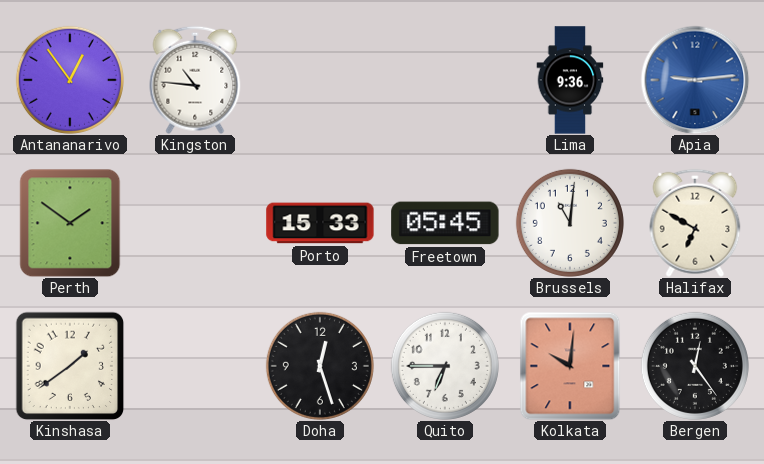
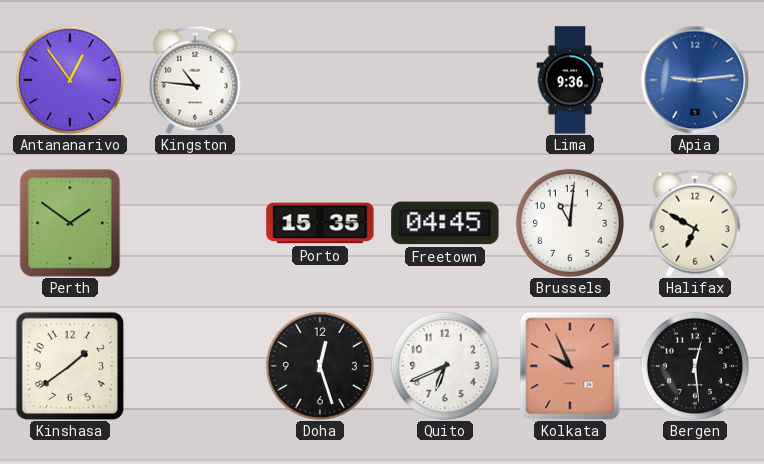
Porto: 15:33 -> 15:35
Freetown: 05:45 -> 04:45
Quito: 6:45 -> 6:41
Kolkata: 10:01 -> 9:56
Bergen: 12:24 -> 12:29
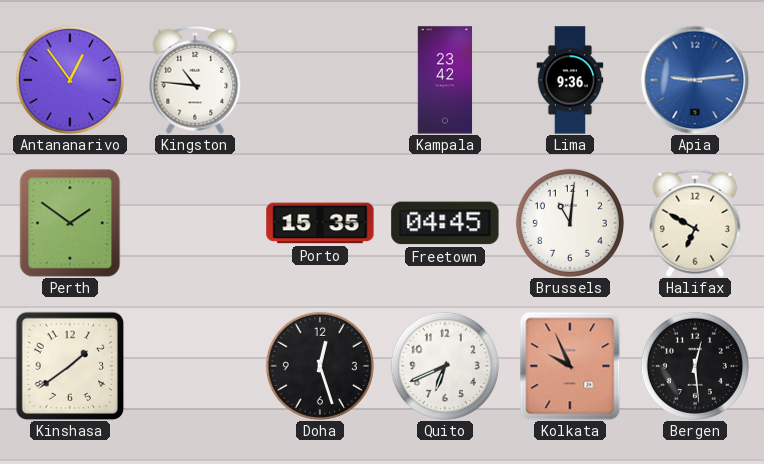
Kampala: none -> 23:42
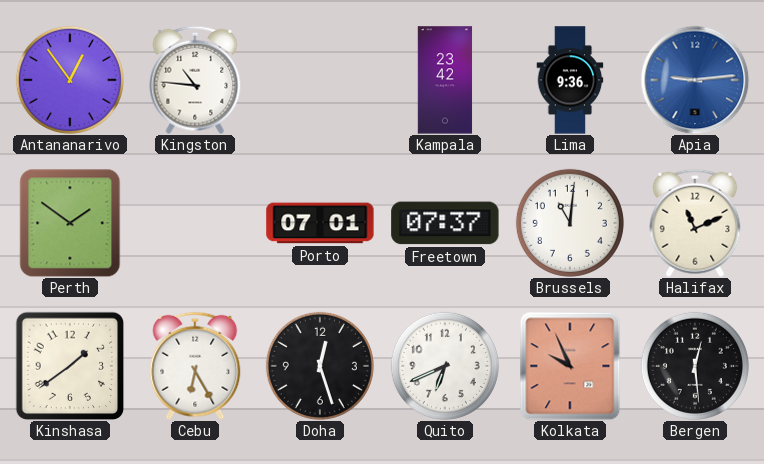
Porto: 15:35 -> 07:01
Freetown: 04:45 -> 07:37
Halifax: 6:50 -> 11:11
Cebu: none -> 6:25
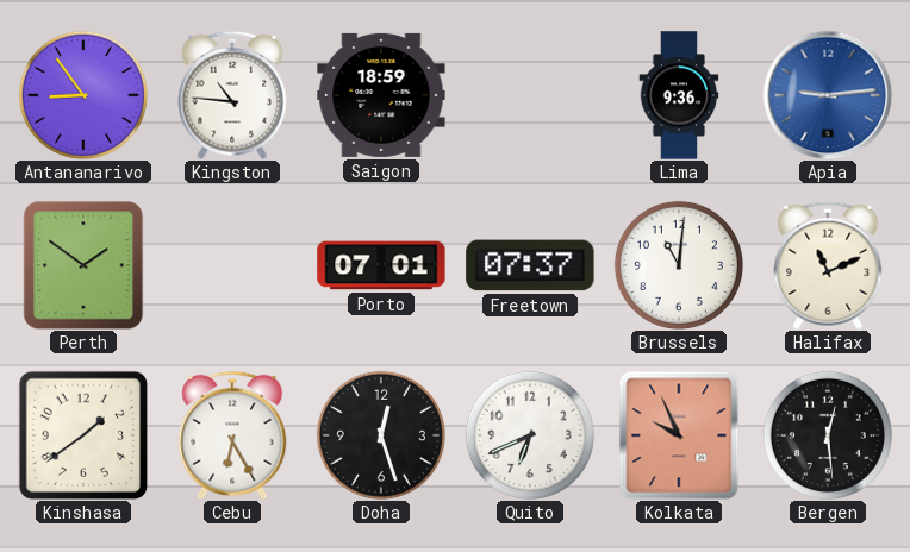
Antananarivo: 12:54 -> 8:54
Saigon: none -> 18:59
Kampala: 23:42 -> none
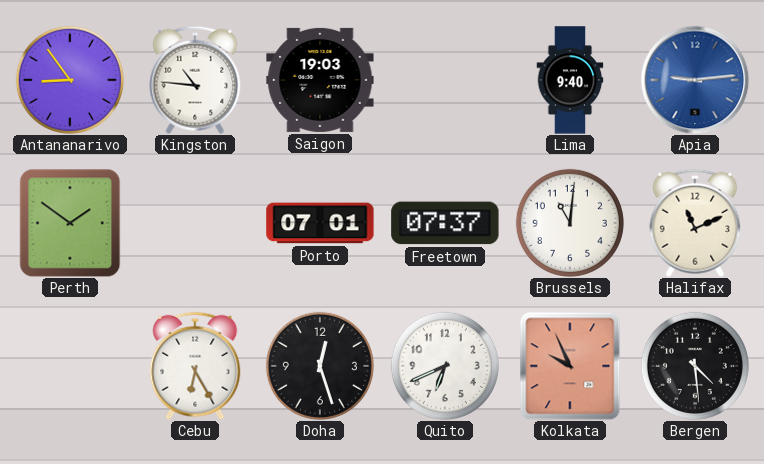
Saigon: 18:59 -> 19:03
Lima: 9:36 -> 9:40
Kinshasa: 1:39 -> none
Bergen: 12:29 -> 4:29
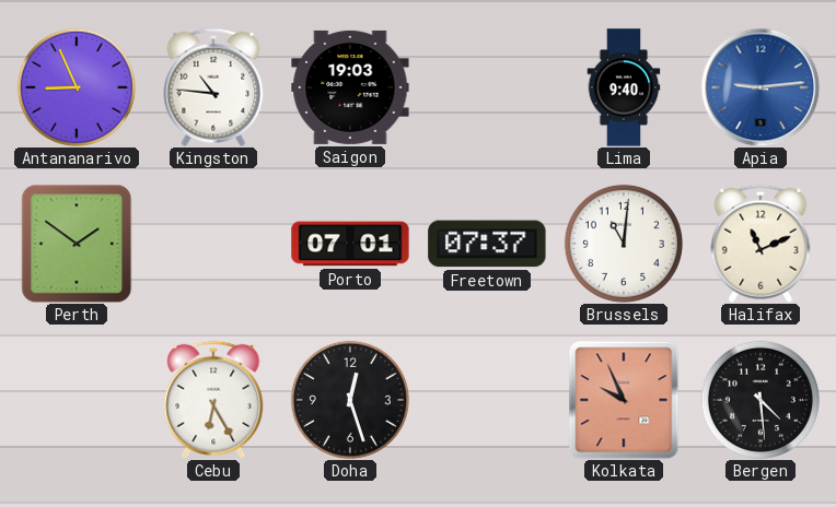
Antananarivo: 8:54 -> 8:56
Quito: 6:41 -> none
